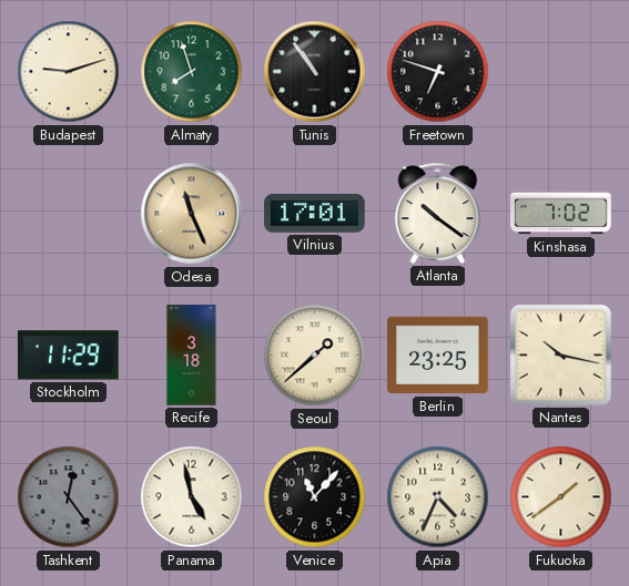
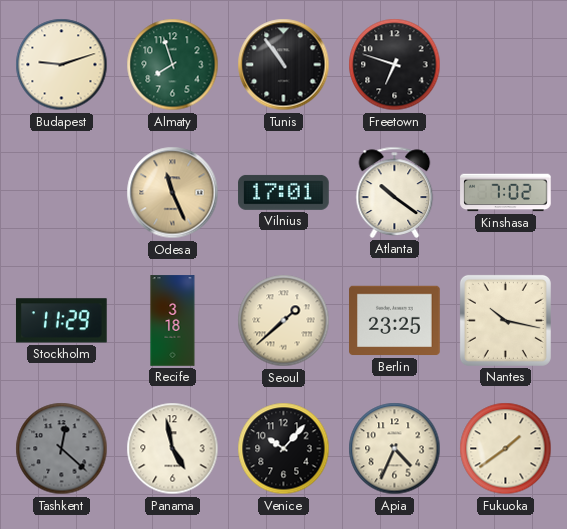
Tashkent: 12:24 -> 12:22
Venice: 11:07 -> 10:07
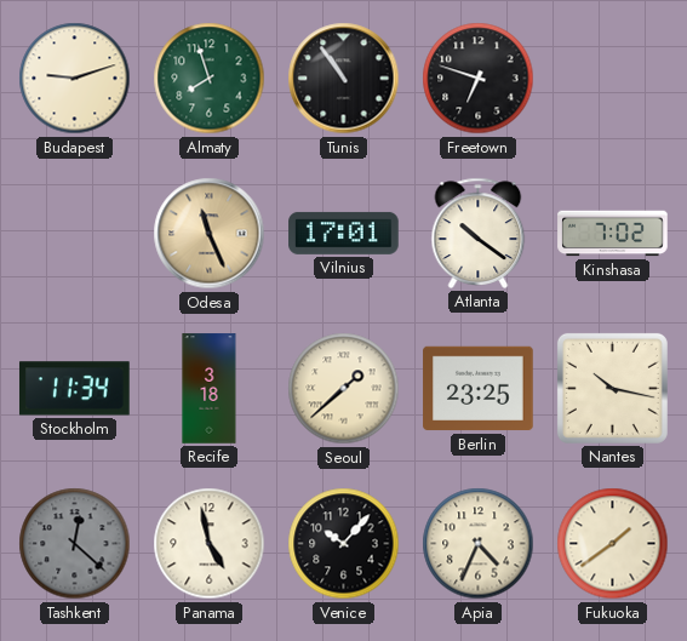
Stockholm: 11:29 -> 11:34
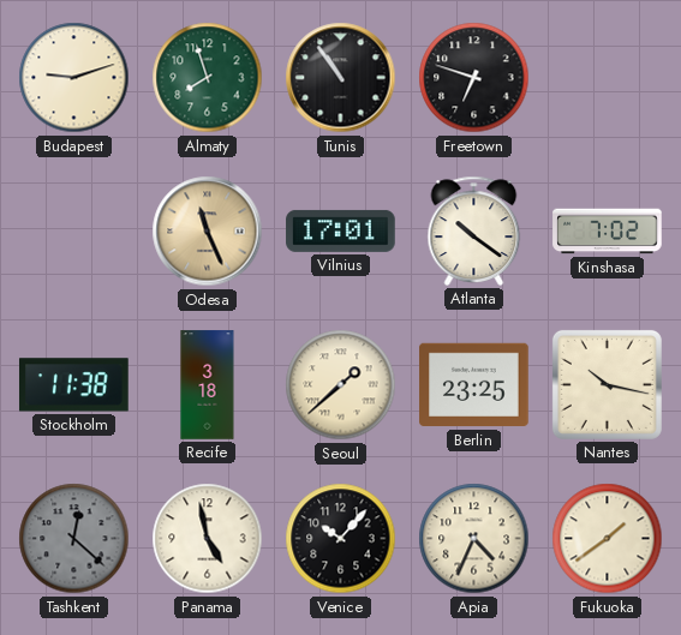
Stockholm: 11:34 -> 11:38
